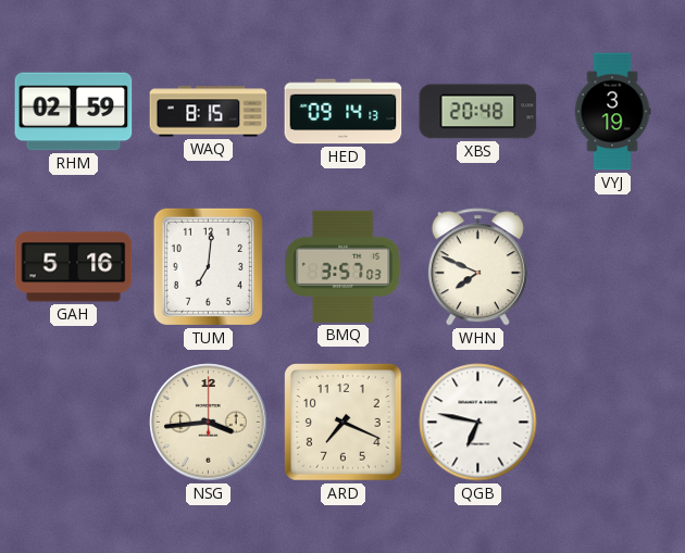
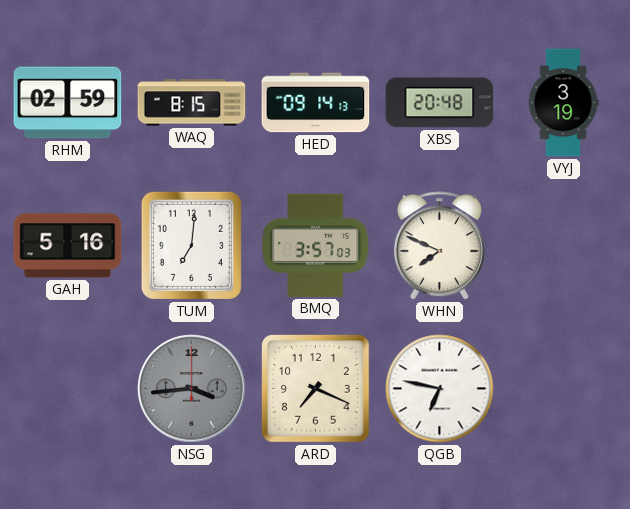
NSG dial: cream -> grey
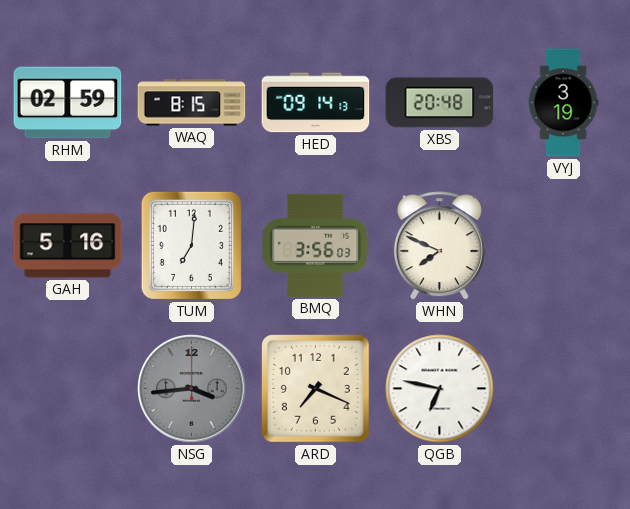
BMQ: 3:57 -> 3:56
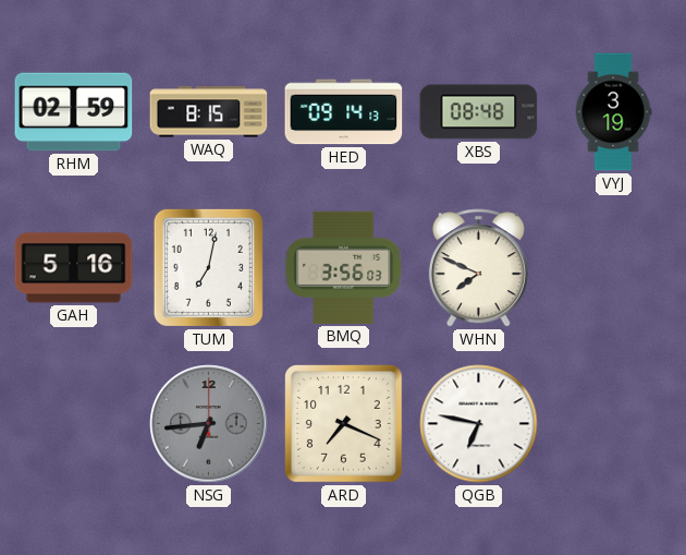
XBS: 20:48 -> 08:48
TUM: 7:01 -> 7:02
NSG: 3:44 -> 6:44
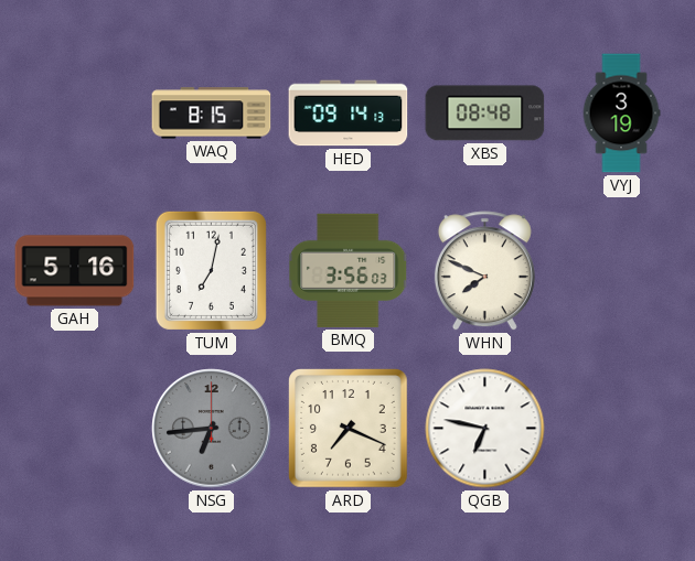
RHM: 02:59 -> none
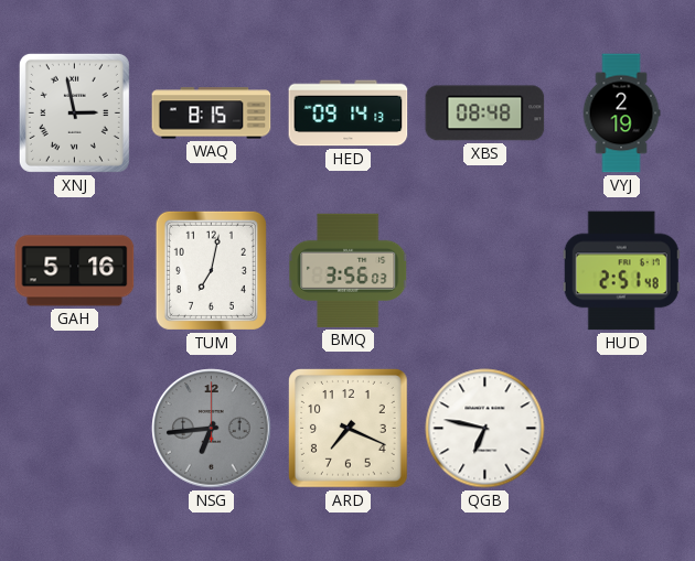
XNJ: none -> 2:58
VYJ: 3:19 -> 2:19
WHN: 7:49 -> none
HUD: none -> 2:51
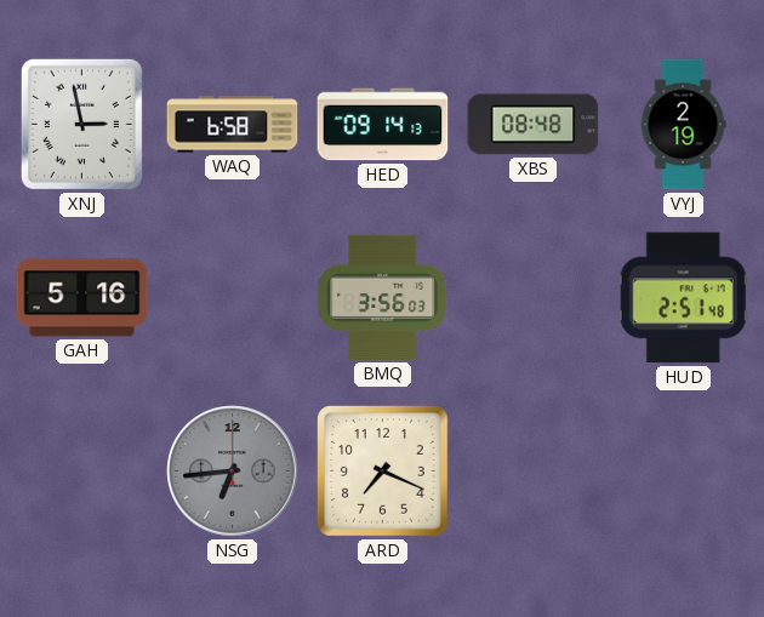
WAQ: 8:15 -> 6:58
TUM: 7:02 -> none
QGB: 6:47 -> none
